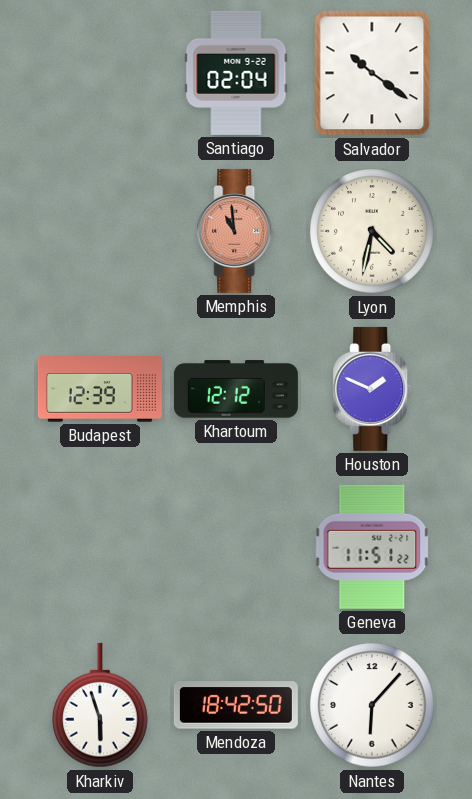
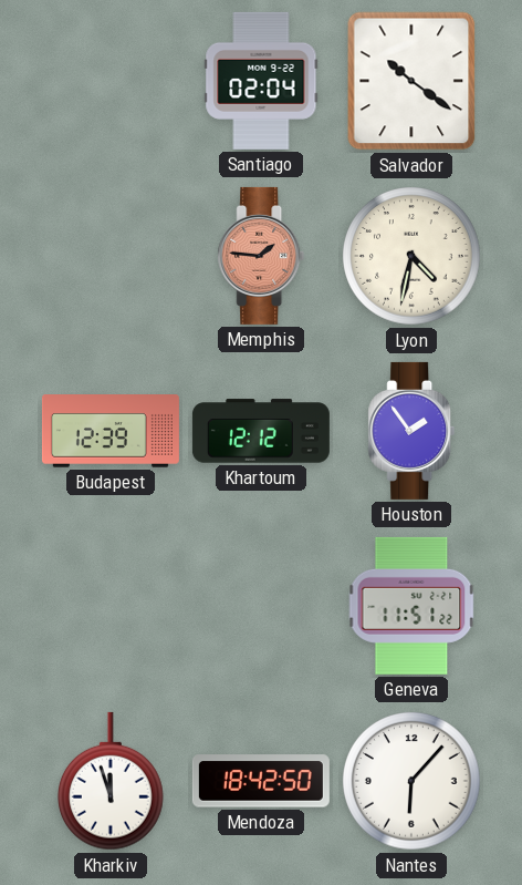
Memphis: 10:59 -> 1:46
Houston: 1:49 -> 1:54
Kharkiv: 5:57 -> 11:57
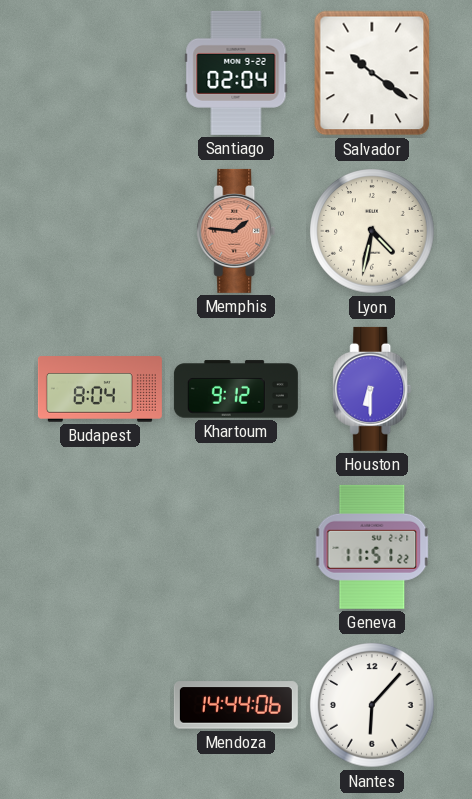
Budapest: 12:39 -> 8:04
Khartoum: 12:12 -> 9:12
Houston: 1:54 -> 6:30
Kharkiv: 11:57 -> none
Mendoza: 18:42 -> 14:44
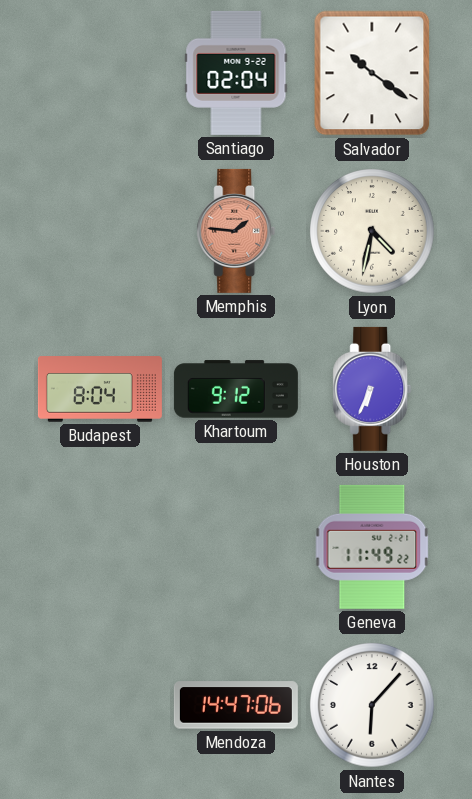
Houston: 6:30 -> 6:34
Geneva: 11:51 -> 11:49
Mendoza: 14:44 -> 14:47
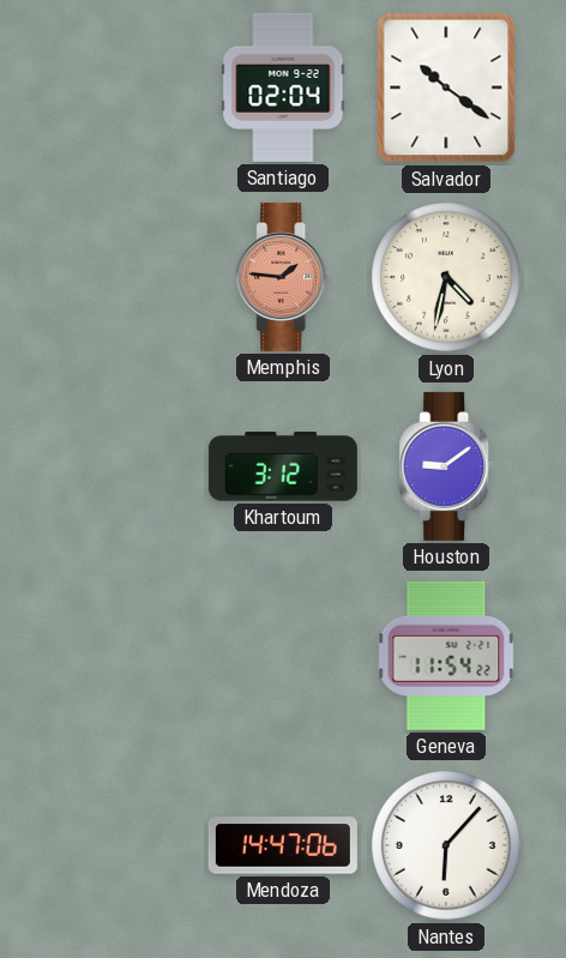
Budapest: 8:04 -> none
Khartoum: 9:12 -> 3:12
Houston: 6:34 -> 9:09
Geneva: 11:49 -> 11:54
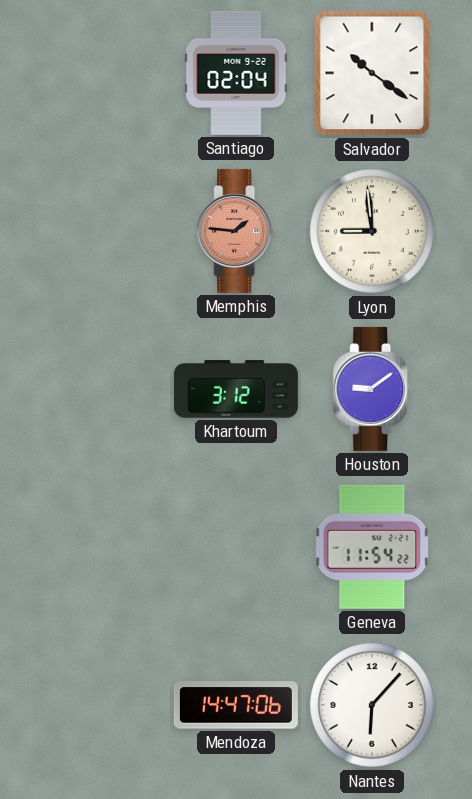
Lyon: 4:32 -> 8:59
